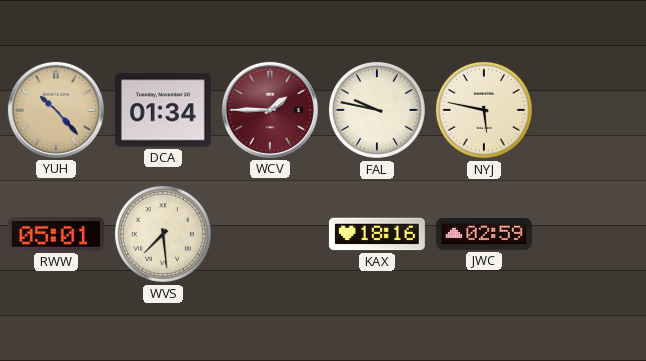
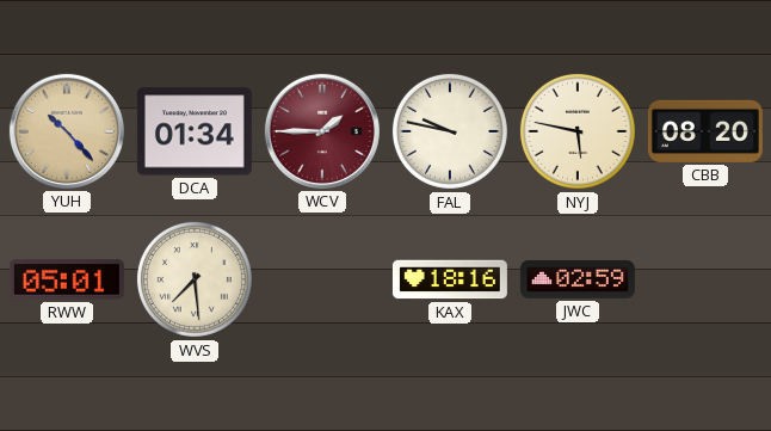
CBB: none -> 08:20
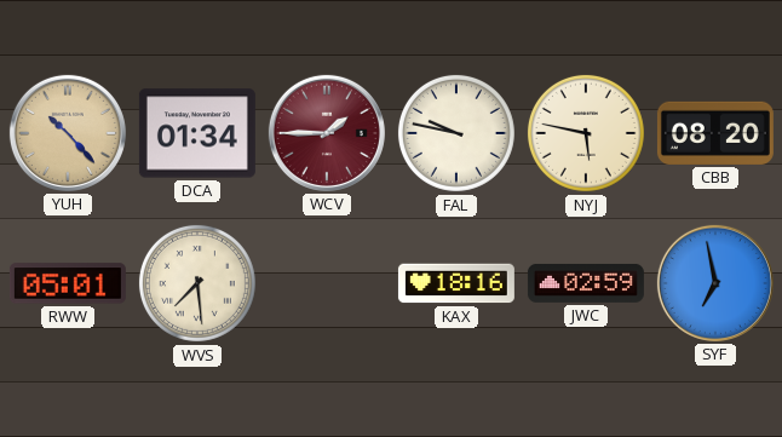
SYF: none -> 6:58
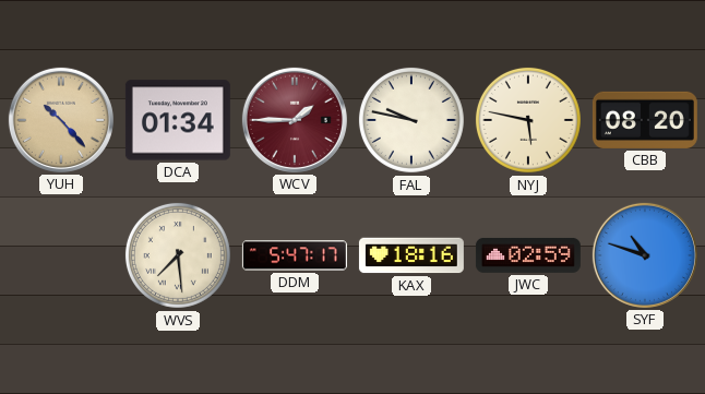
RWW: 05:01 -> none
DDM: none -> 5:47
SYF: 6:58 -> 10:48
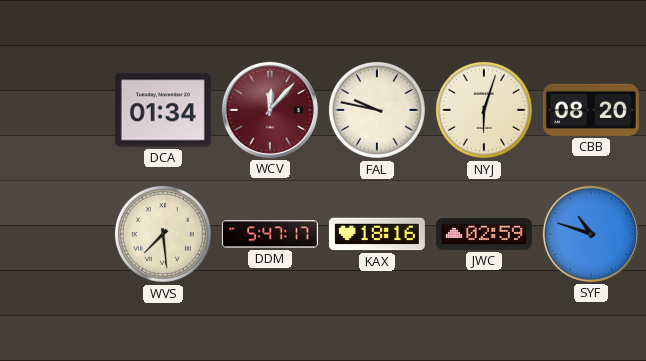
YUH: 10:23 -> none
WCV: 1:45 -> 12:07
NYJ: 5:47 -> 6:03
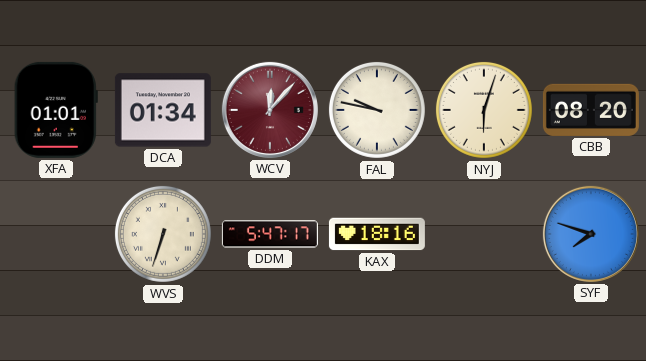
XFA: none -> 01:01
WVS: 7:29 -> 6:33
JWC: 02:59 -> none
SYF: 10:48 -> 7:48
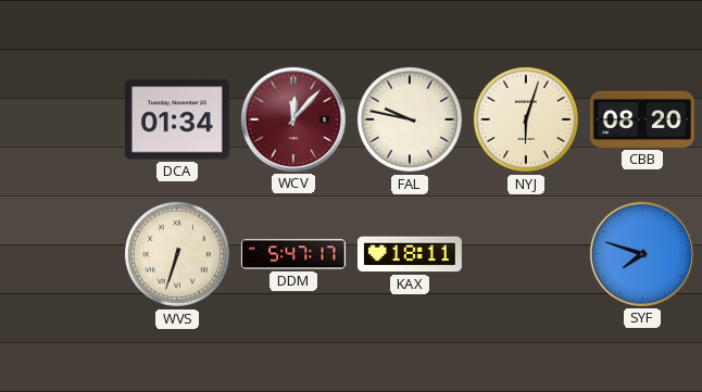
XFA: 01:01 -> none
KAX: 18:16 -> 18:11
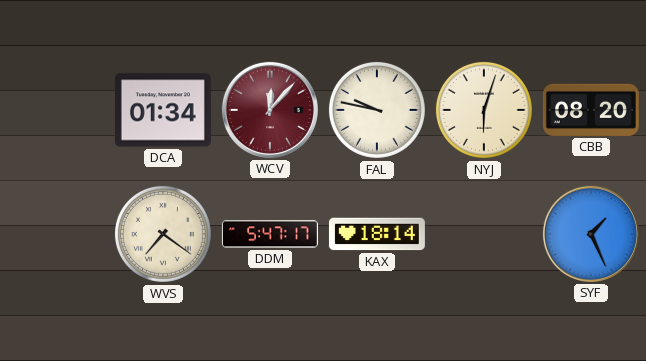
WVS: 6:33 -> 7:21
KAX: 18:11 -> 18:14
SYF: 7:48 -> 1:26
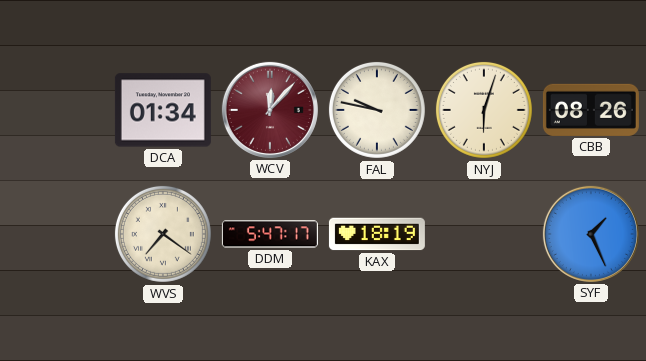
CBB: 08:20 -> 08:26
KAX: 18:14 -> 18:19
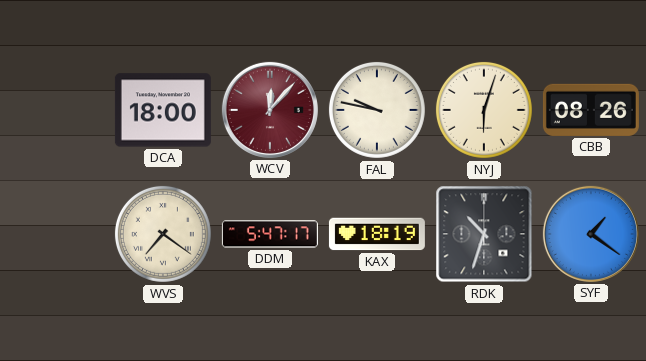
DCA: 01:34 -> 18:00
RDK: none -> 10:33
SYF: 1:26 -> 1:21
